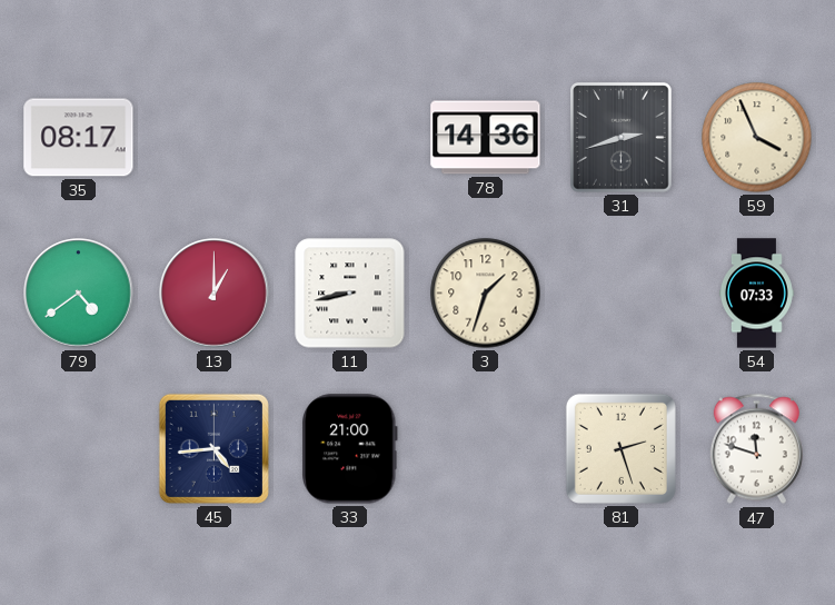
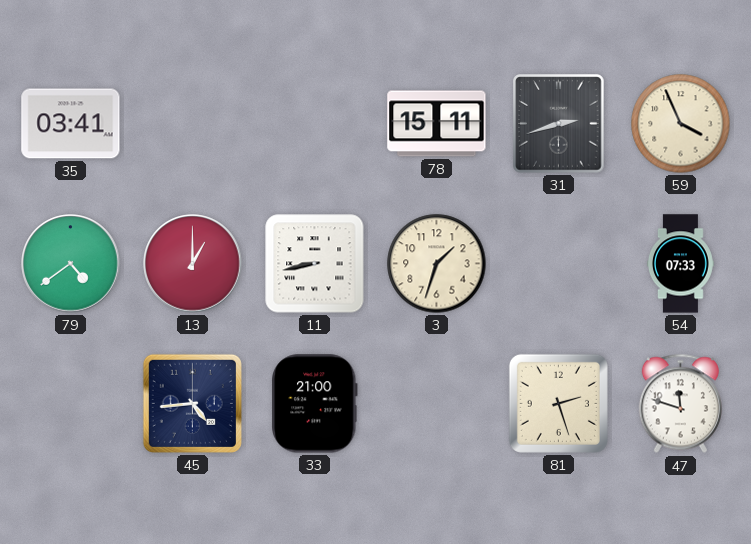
35: 08:17 -> 03:41
78: 14:36 -> 15:11
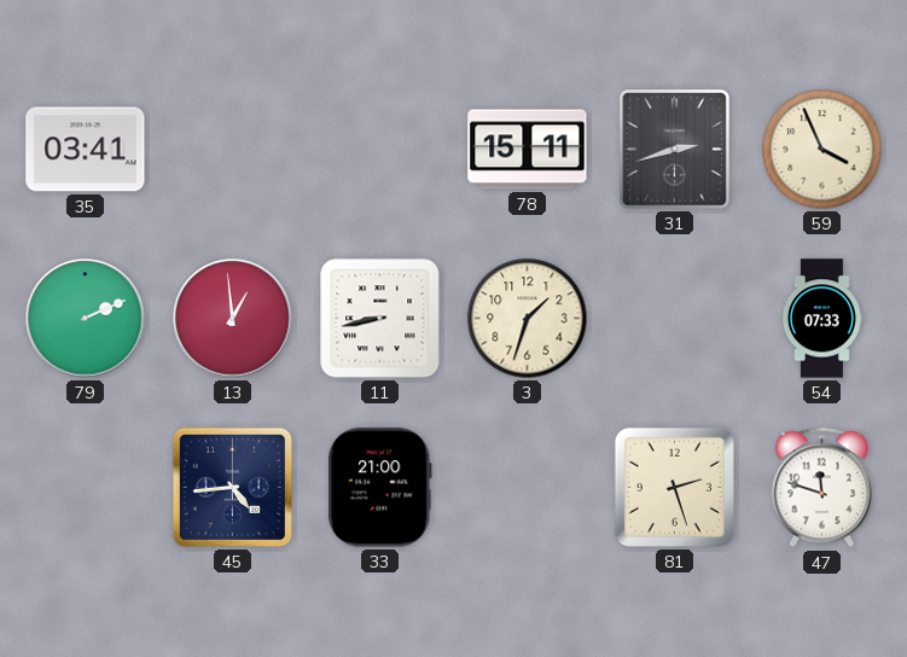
79: 4:39 -> 2:11
13: 1:00 -> 12:59
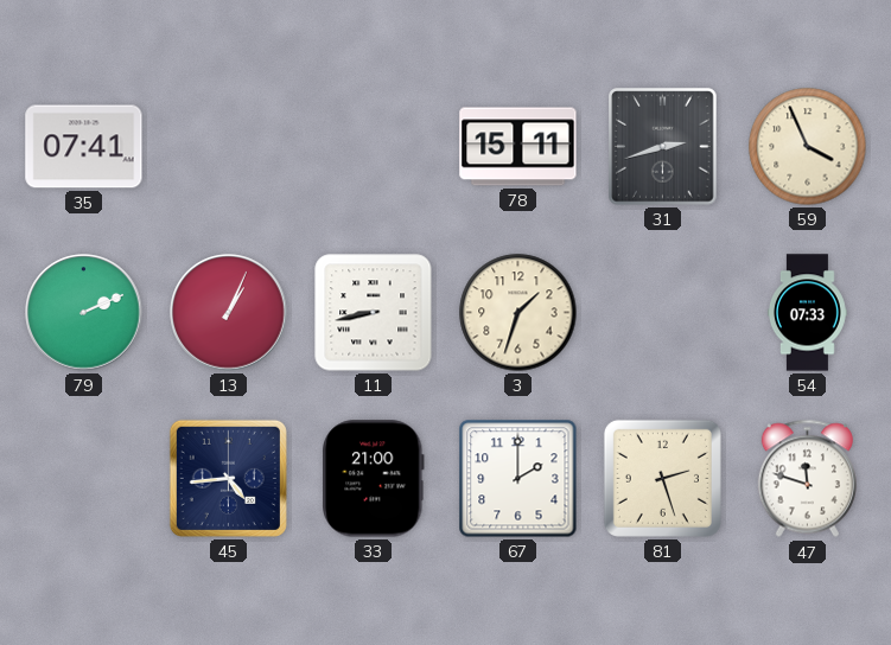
35: 03:41 -> 07:41
13: 12:59 -> 1:04
67: none -> 2:00
